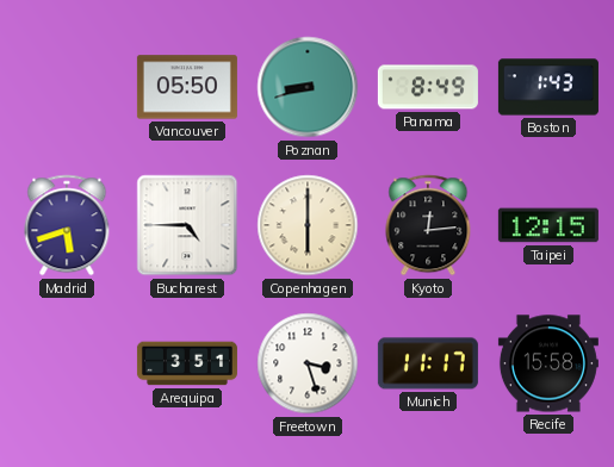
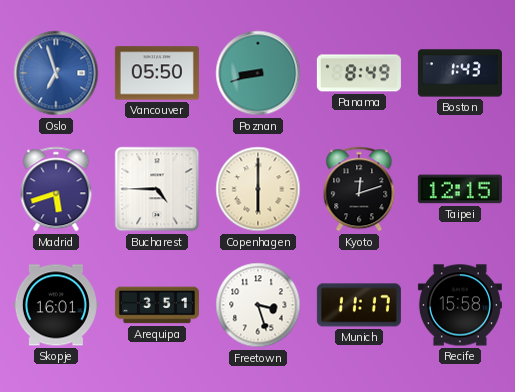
Oslo: none -> 6:57
Kyoto: 12:14 -> 12:12
Skopje: none -> 16:01
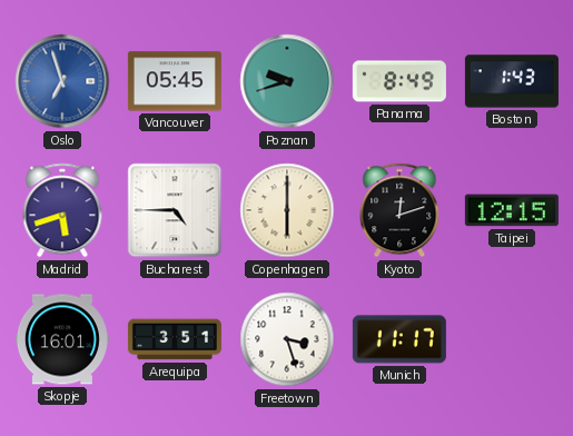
Vancouver: 05:50 -> 05:45
Poznan: 8:42 -> 9:42
Recife: 15:58 -> none
